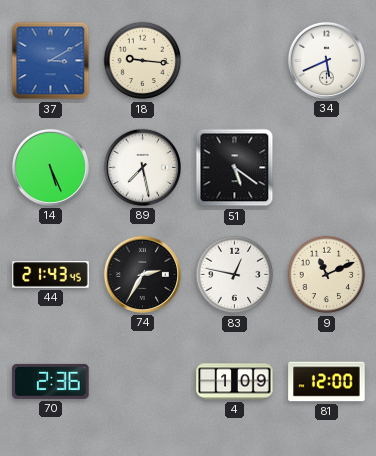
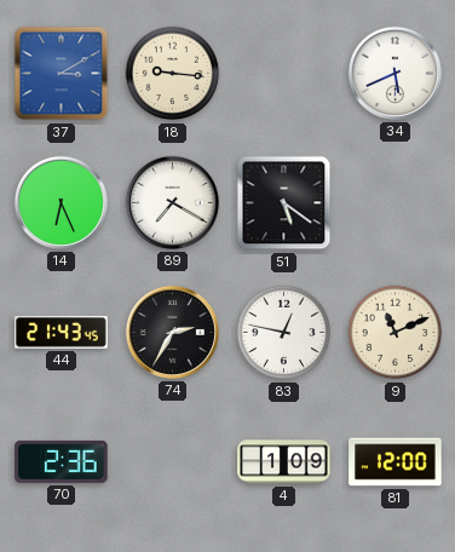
14: 5:26 -> 6:26
89: 7:28 -> 7:20
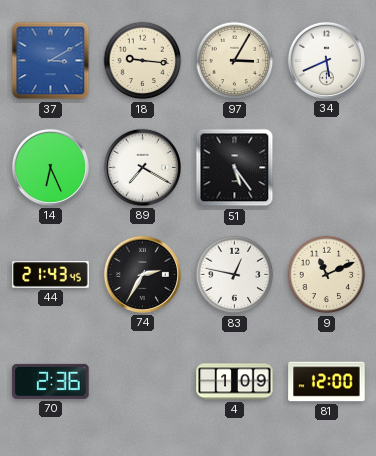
97: none -> 3:05
51: 5:21 -> 5:24
